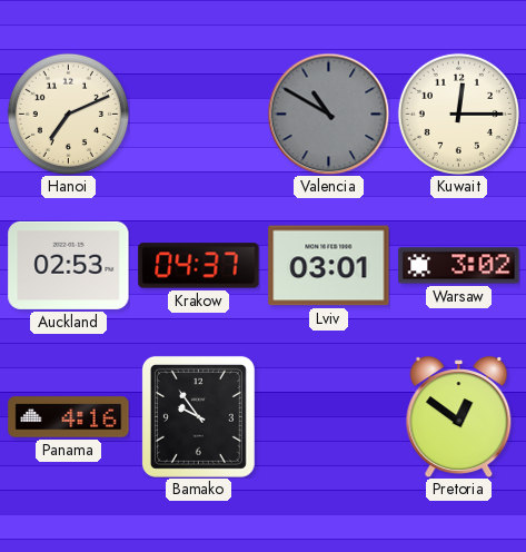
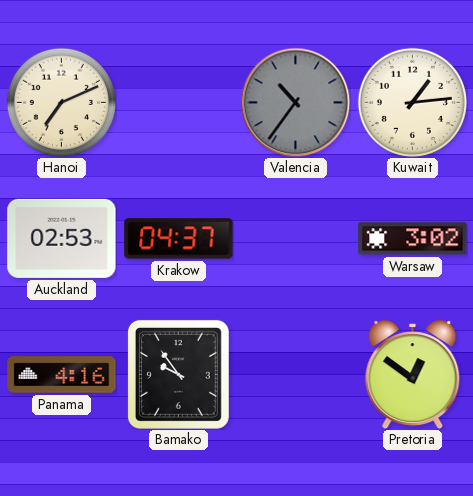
Valencia: 10:50 -> 10:36
Kuwait: 12:15 -> 1:14
Lviv: 03:01 -> none
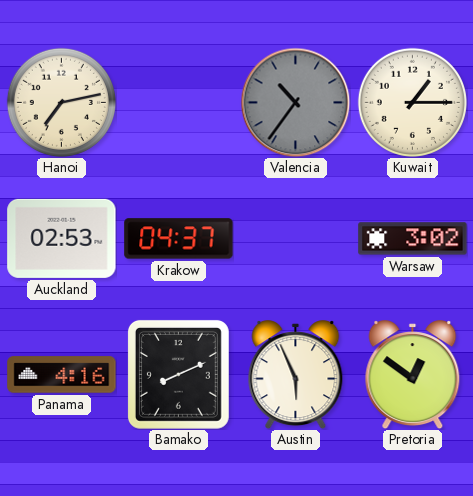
Hanoi: 7:11 -> 7:13
Kuwait: 1:14 -> 1:15
Bamako: 9:54 -> 8:11
Austin: none -> 5:56
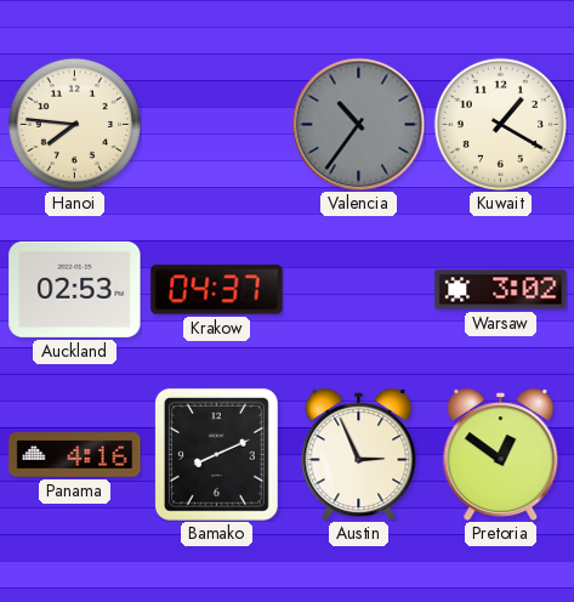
Hanoi: 7:13 -> 7:46
Kuwait: 1:15 -> 1:20
Austin: 5:56 -> 2:56
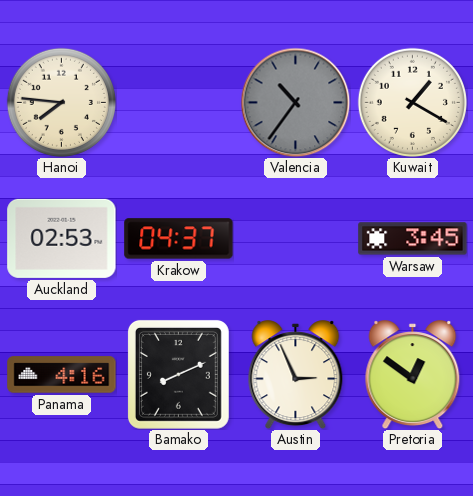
Warsaw: 3:02 -> 3:45
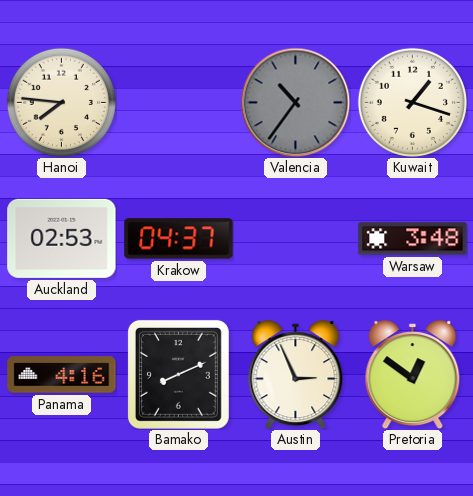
Kuwait: 1:20 -> 1:18
Warsaw: 3:45 -> 3:48
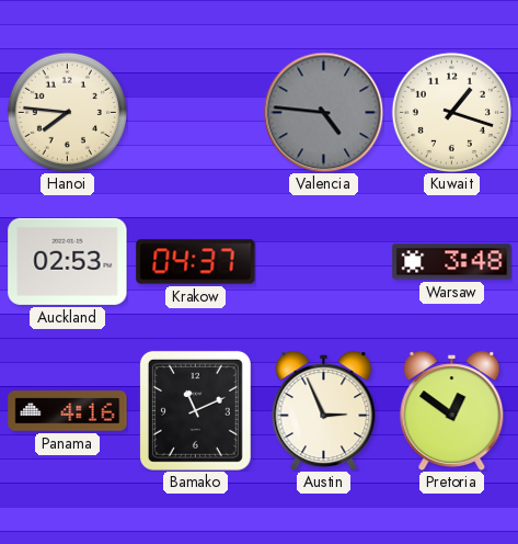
Valencia: 10:36 -> 4:46
Bamako: 8:11 -> 11:11
